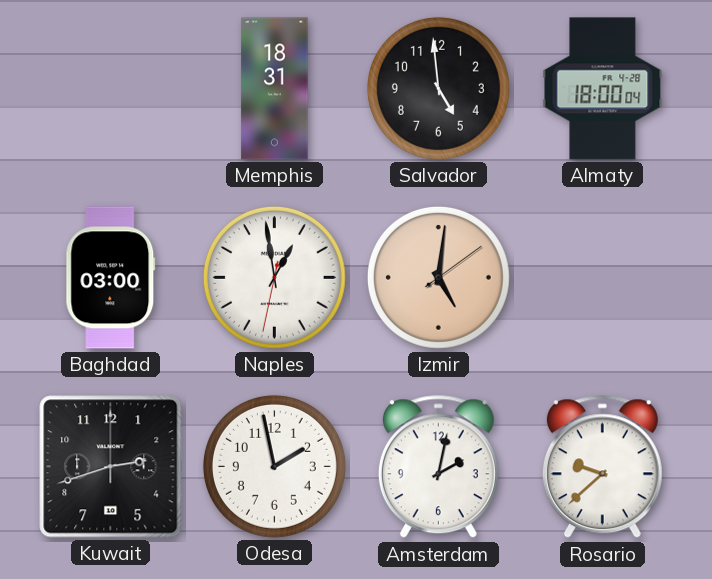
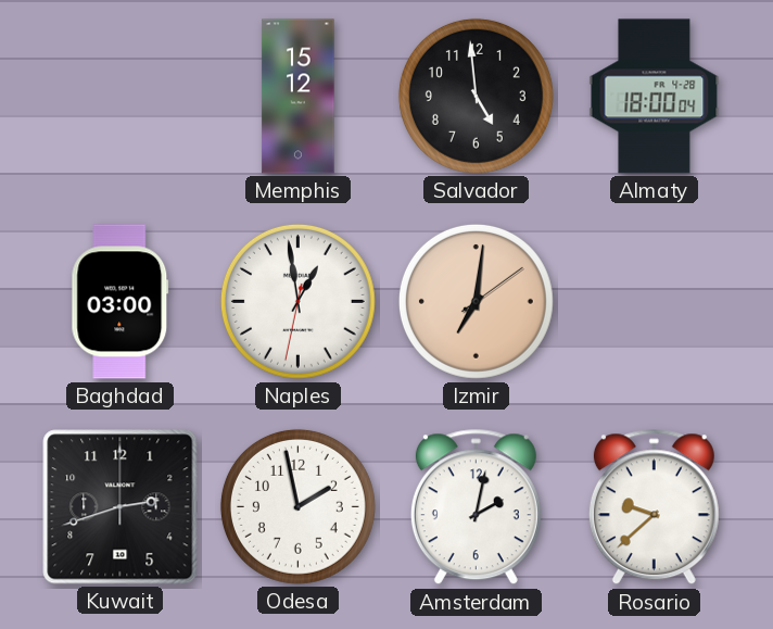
Memphis: 18:31 -> 15:12
Izmir: 5:01 -> 7:01
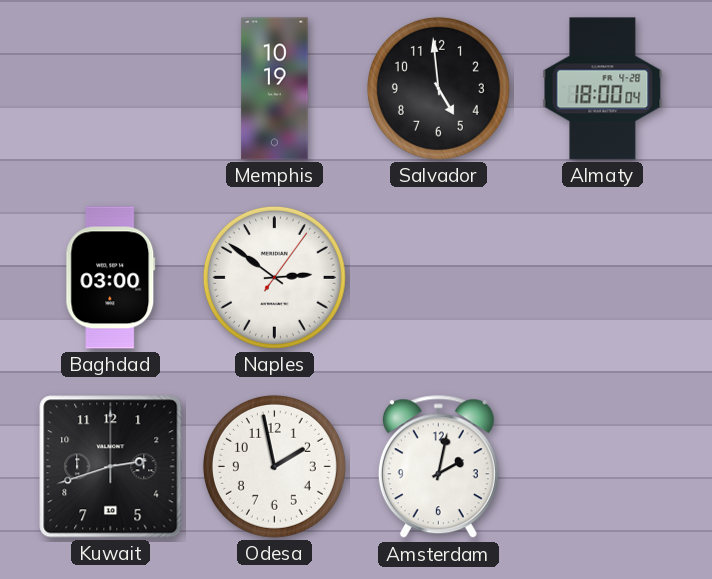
Memphis: 15:12 -> 10:19
Naples: 12:58 -> 2:51
Izmir: 7:01 -> none
Rosario: 9:38 -> none
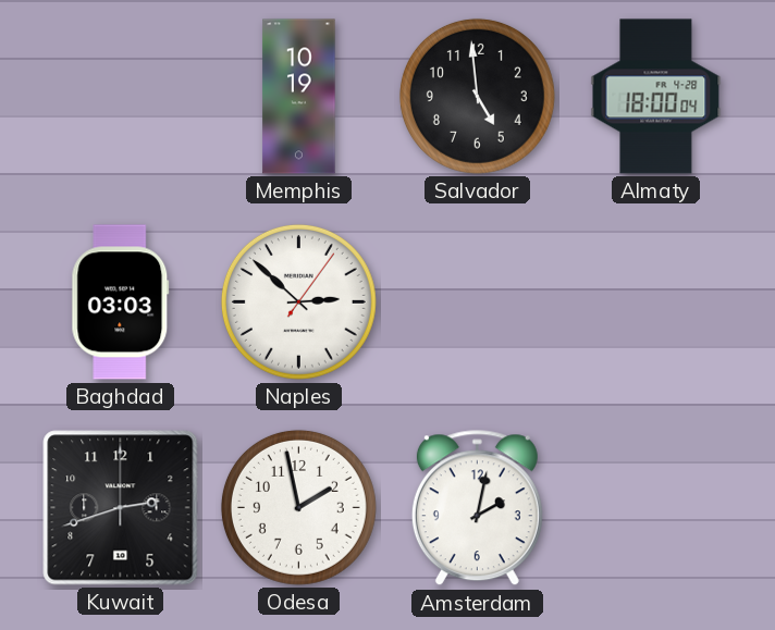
Baghdad: 03:00 -> 03:03
Naples: 2:51 -> 2:52
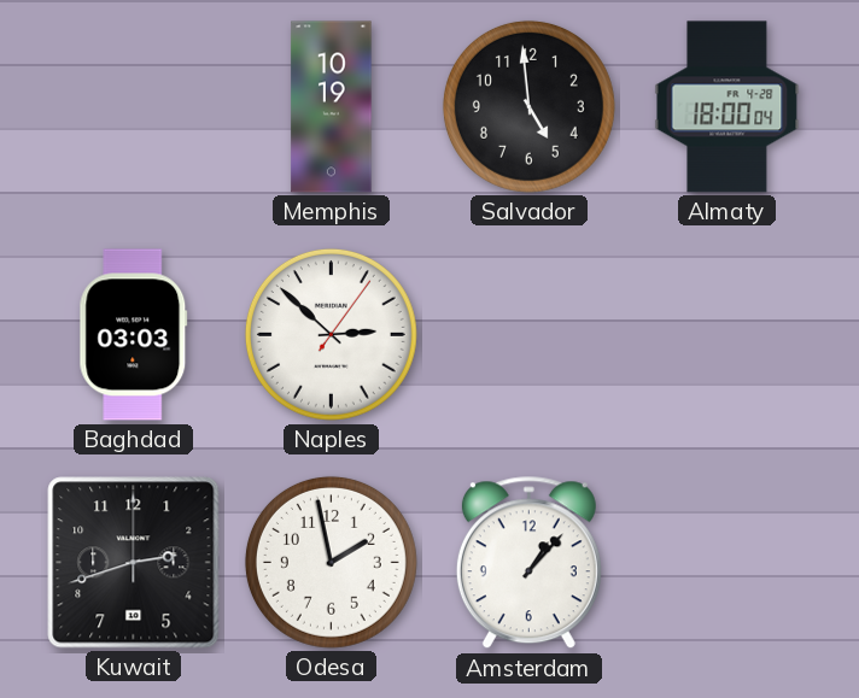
Amsterdam: 2:02 -> 1:07
